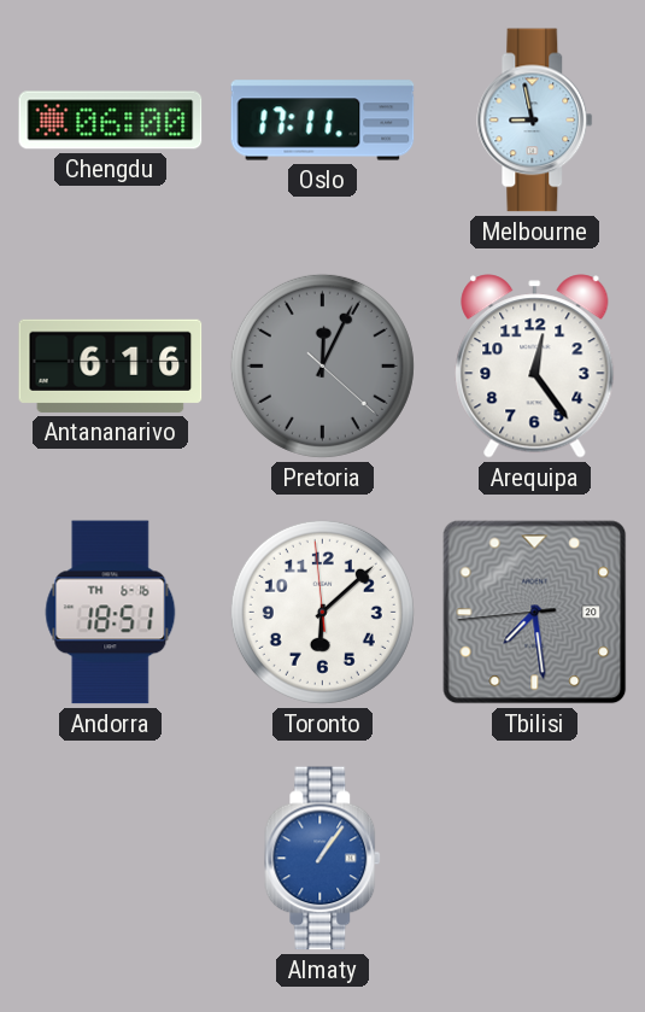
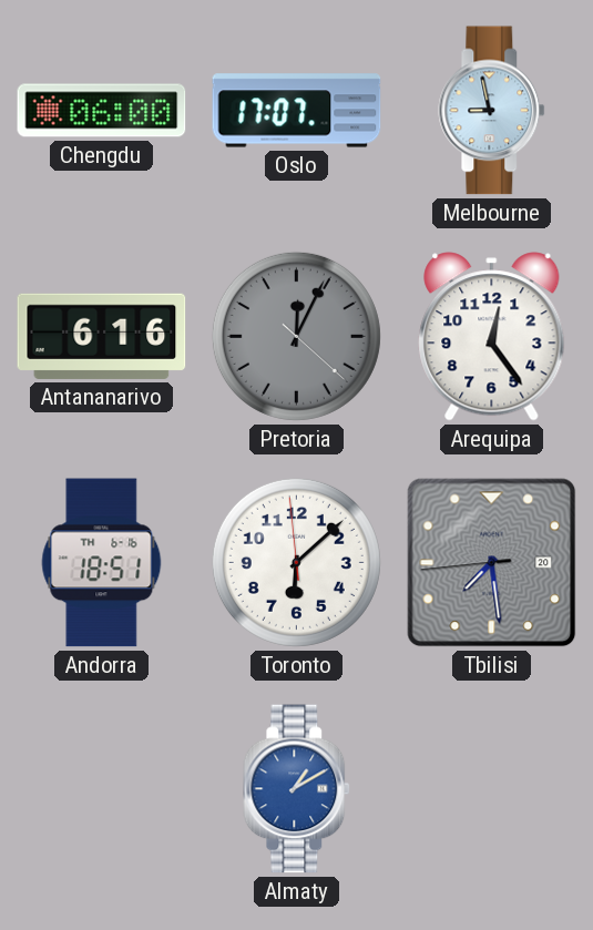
Oslo: 17:11 -> 17:07
Almaty: 1:06 -> 1:10
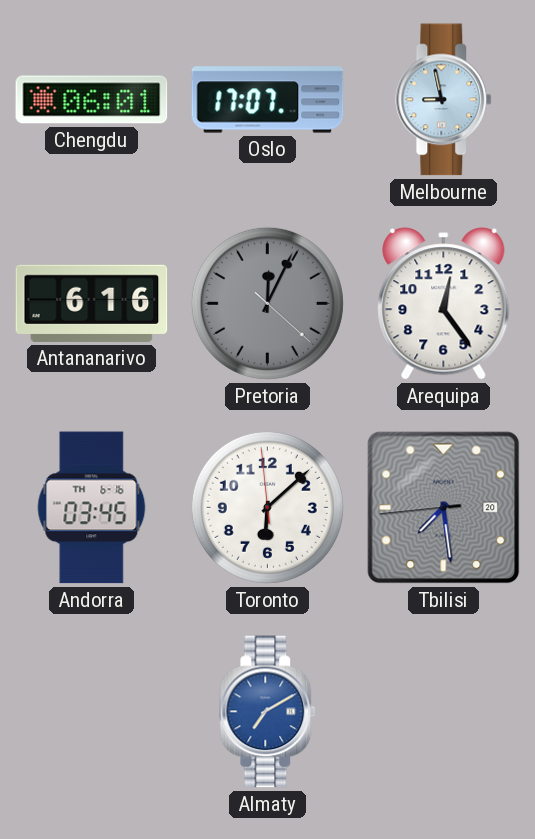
Chengdu: 06:00 -> 06:01
Andorra: 18:51 -> 03:45
Almaty: 1:10 -> 7:10
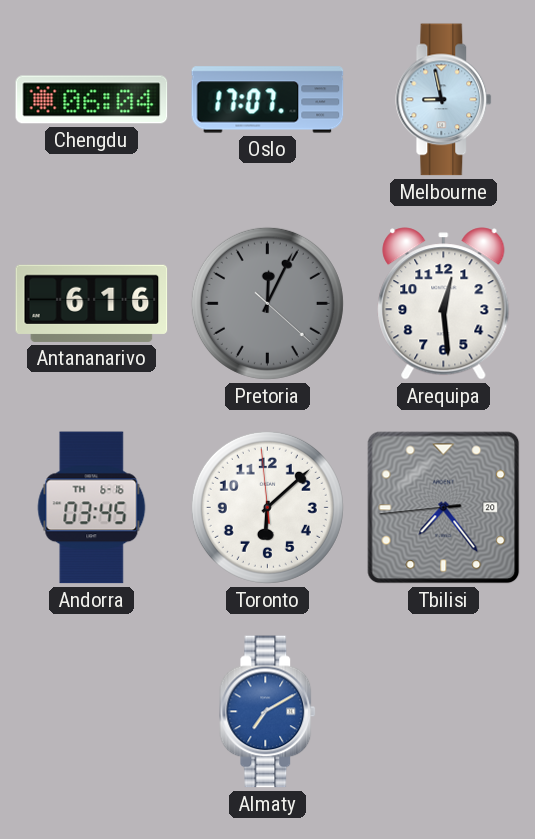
Chengdu: 06:01 -> 06:04
Arequipa: 12:24 -> 12:29
Tbilisi: 7:28 -> 7:23
